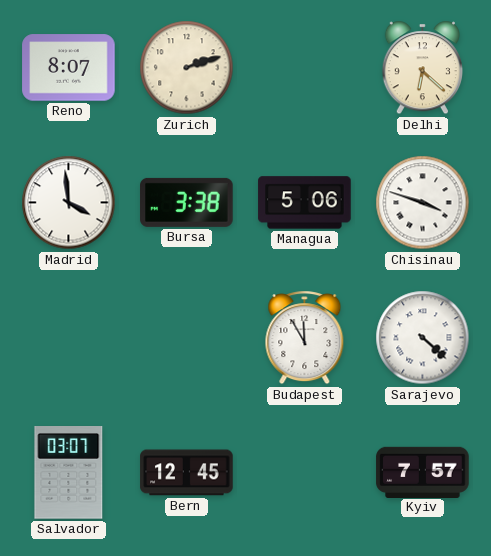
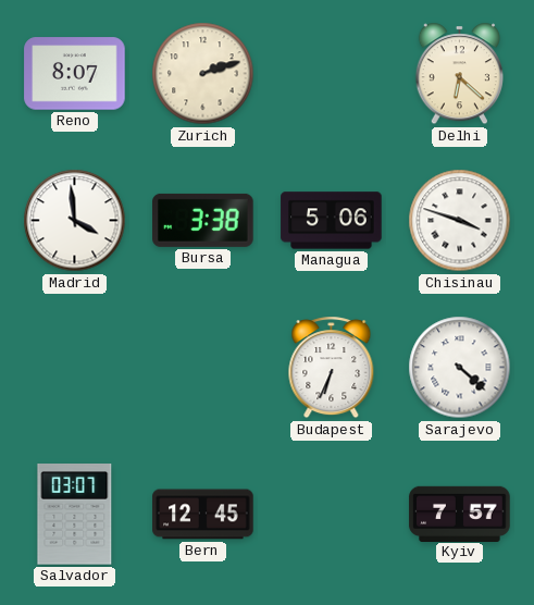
Budapest: 11:55 -> 6:34
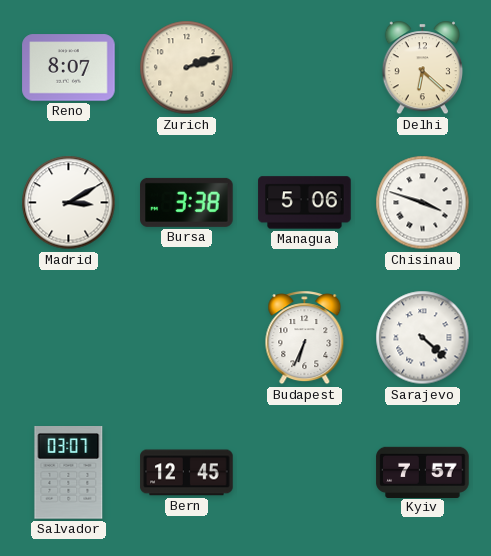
Madrid: 3:59 -> 3:10
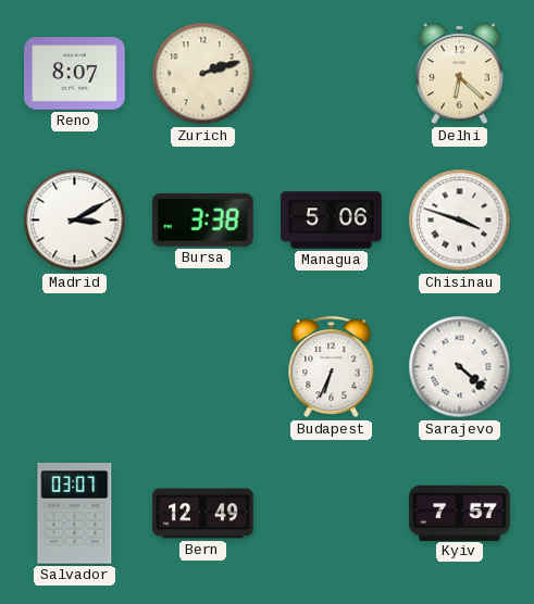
Bern: 12:45 -> 12:49
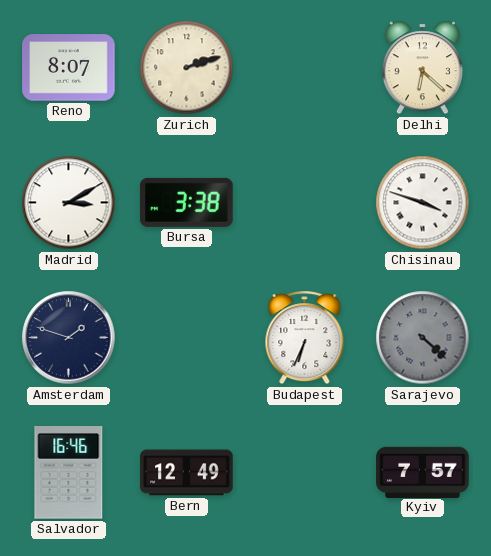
Managua: 5:06 -> none
Amsterdam: none -> 1:48
Sarajevo dial: white -> grey
Salvador: 03:07 -> 16:46
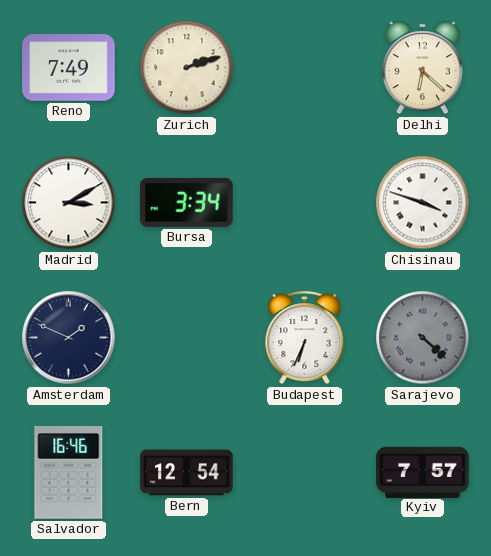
Reno: 8:07 -> 7:49
Bursa: 3:38 -> 3:34
Amsterdam: 1:48 -> 1:49
Bern: 12:49 -> 12:54
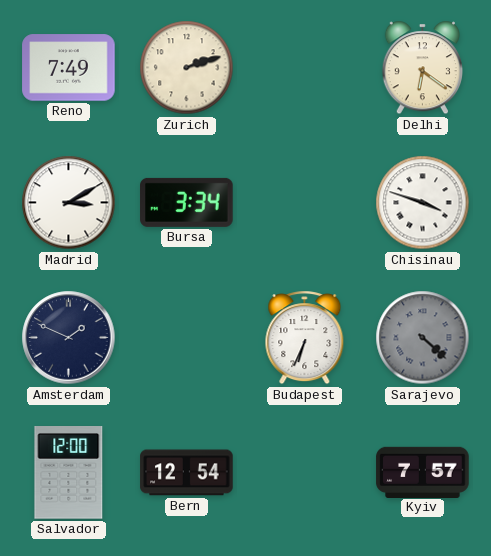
Delhi: 6:22 -> 6:21
Salvador: 16:46 -> 12:00
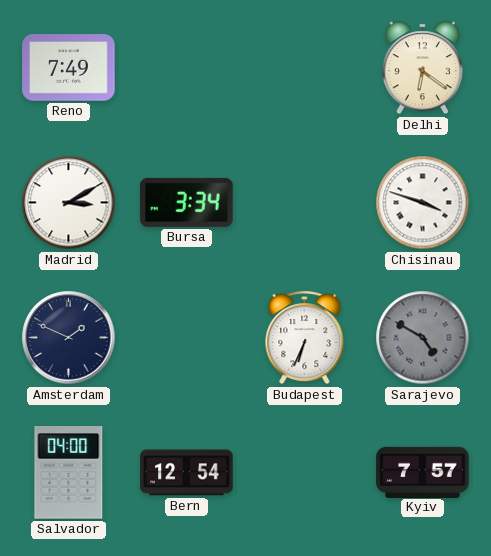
Zurich: 2:12 -> none
Sarajevo: 4:22 -> 4:50
Salvador: 12:00 -> 04:00
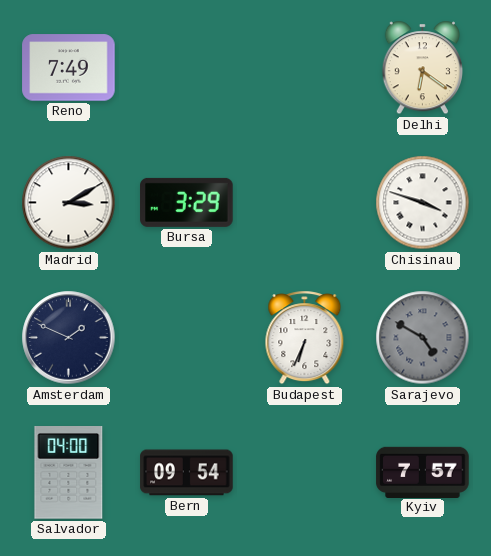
Bursa: 3:34 -> 3:29
Bern: 12:54 -> 09:54
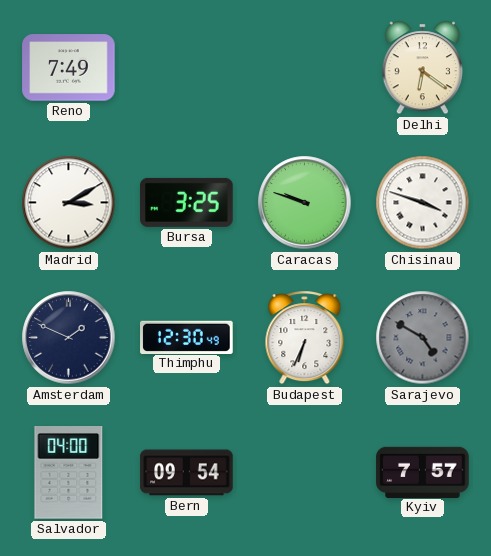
Bursa: 3:29 -> 3:25
Caracas: none -> 9:48
Thimphu: none -> 12:30
